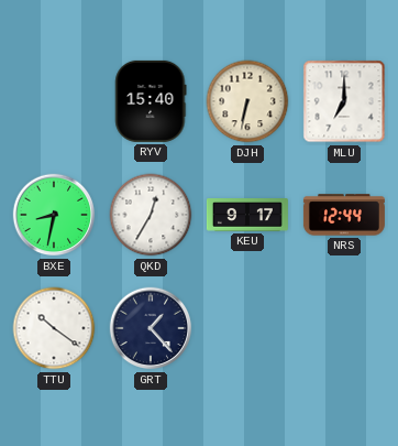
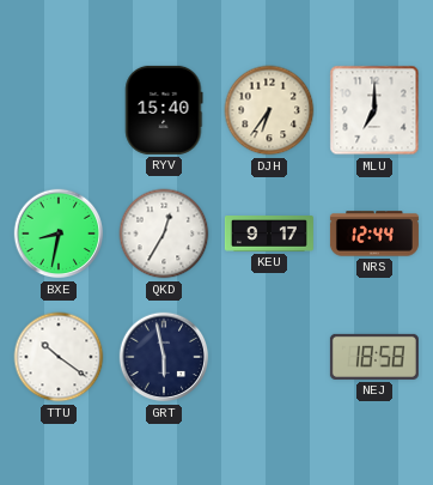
DJH: 6:32 -> 6:36
GRT: 1:23 -> 5:58
NEJ: none -> 18:58
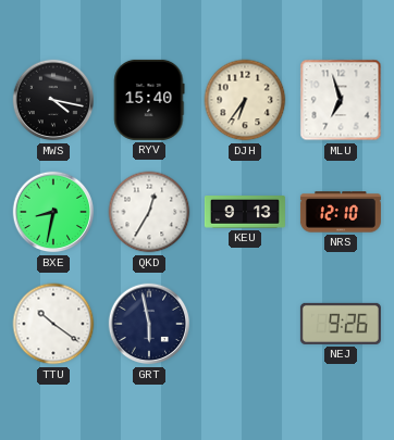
MWS: none -> 4:17
MLU: 7:00 -> 6:57
KEU: 9:17 -> 9:13
NRS: 12:44 -> 12:10
NEJ: 18:58 -> 9:26
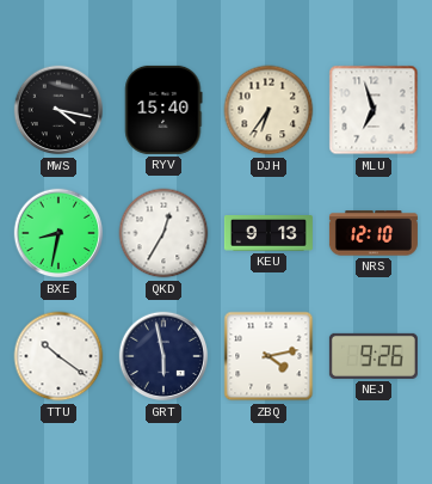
ZBQ: none -> 4:13
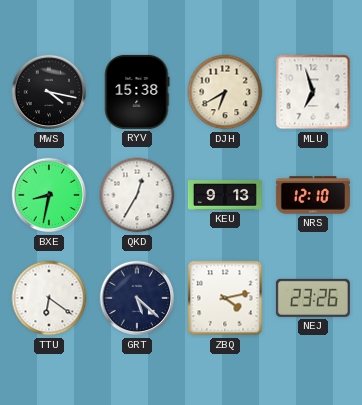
RYV: 15:40 -> 15:38
DJH: 6:36 -> 6:40
TTU: 10:21 -> 6:21
GRT: 5:58 -> 5:22
NEJ: 9:26 -> 23:26
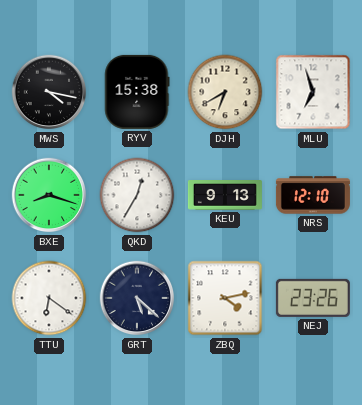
BXE: 8:32 -> 8:18
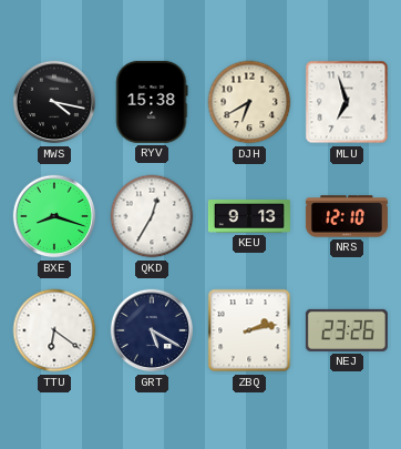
GRT: 5:22 -> 5:20
ZBQ: 4:13 -> 2:13
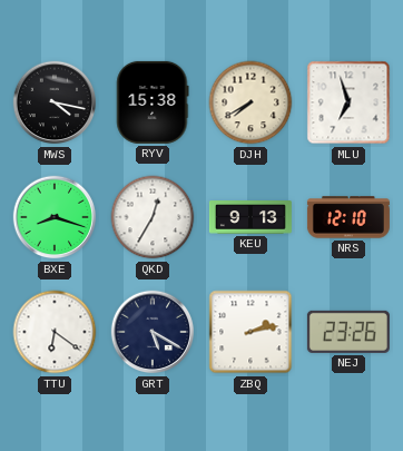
DJH: 6:40 -> 7:40
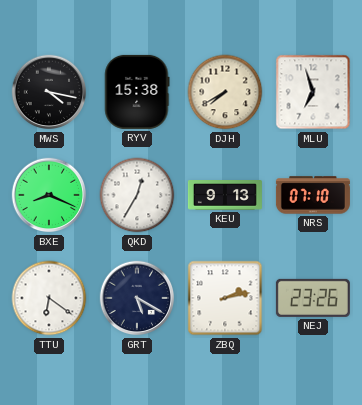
BXE: 8:18 -> 8:19
NRS: 12:10 -> 07:10
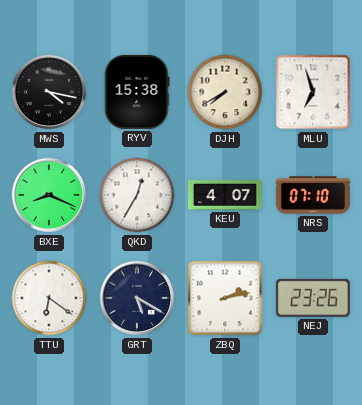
KEU: 9:13 -> 4:07
